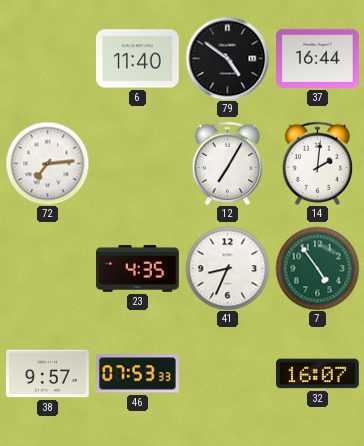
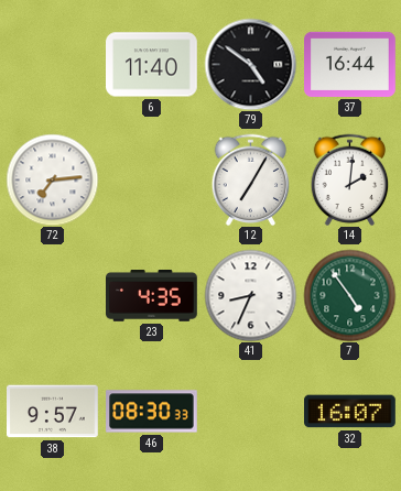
46: 07:53 -> 08:30
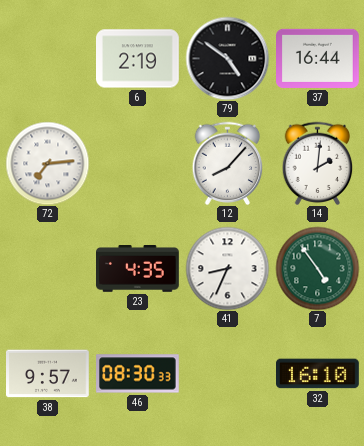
6: 11:40 -> 2:19
12: 7:05 -> 8:07
32: 16:07 -> 16:10
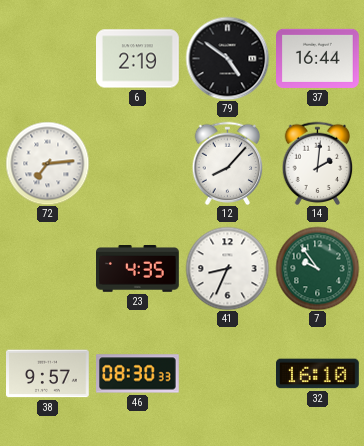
7: 4:54 -> 9:54
